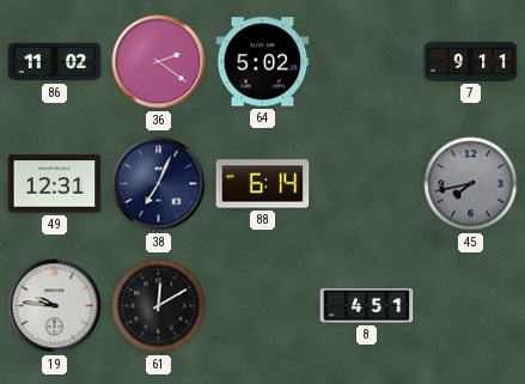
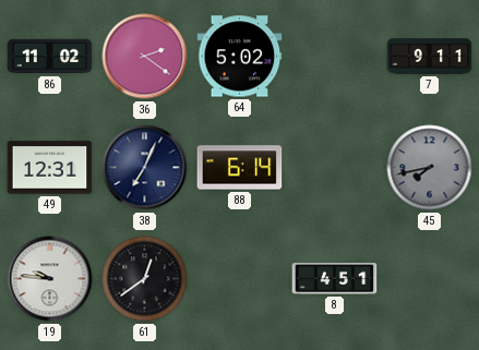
61: 12:10 -> 12:39
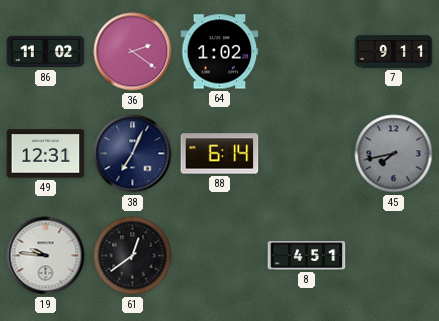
64: 5:02 -> 1:02
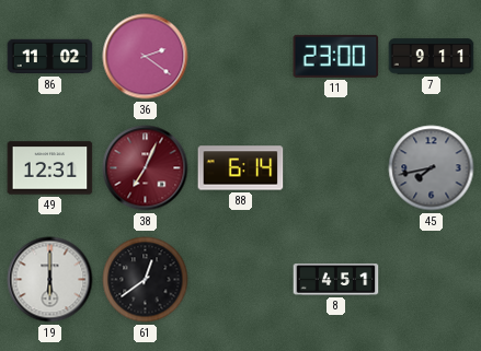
64: 1:02 -> none
11: none -> 23:00
38 dial: navy -> burgundy
19: 9:46 -> 6:00
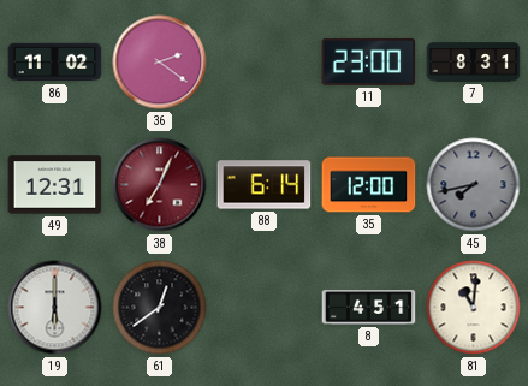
7: 9:11 -> 8:31
35: none -> 12:00
81: none -> 11:01
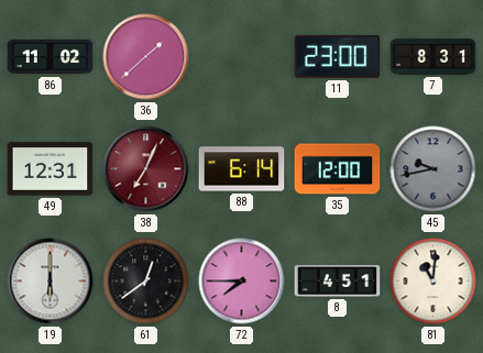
36: 2:21 -> 1:38
45: 7:43 -> 9:43
72: none -> 7:45
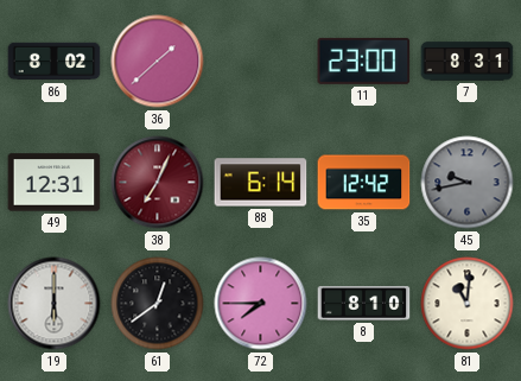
86: 11:02 -> 8:02
35: 12:00 -> 12:42
8: 4:51 -> 8:10
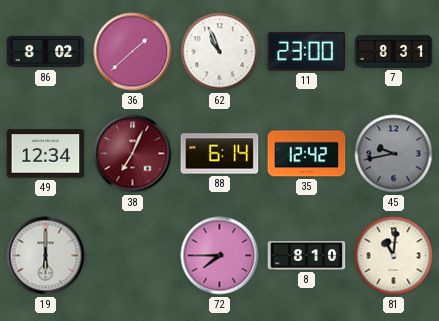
62: none -> 10:56
49: 12:31 -> 12:34
61: 12:39 -> none
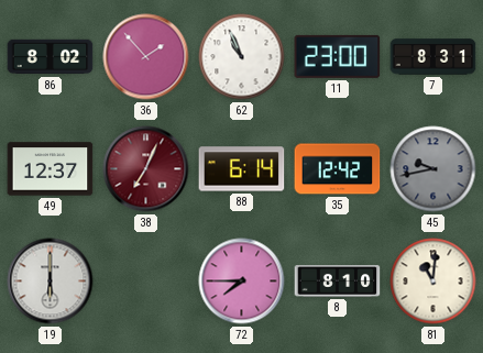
36: 1:38 -> 1:53
49: 12:34 -> 12:37
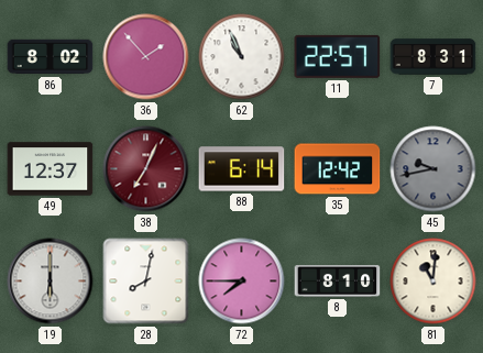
11: 23:00 -> 22:57
28: none -> 8:02
